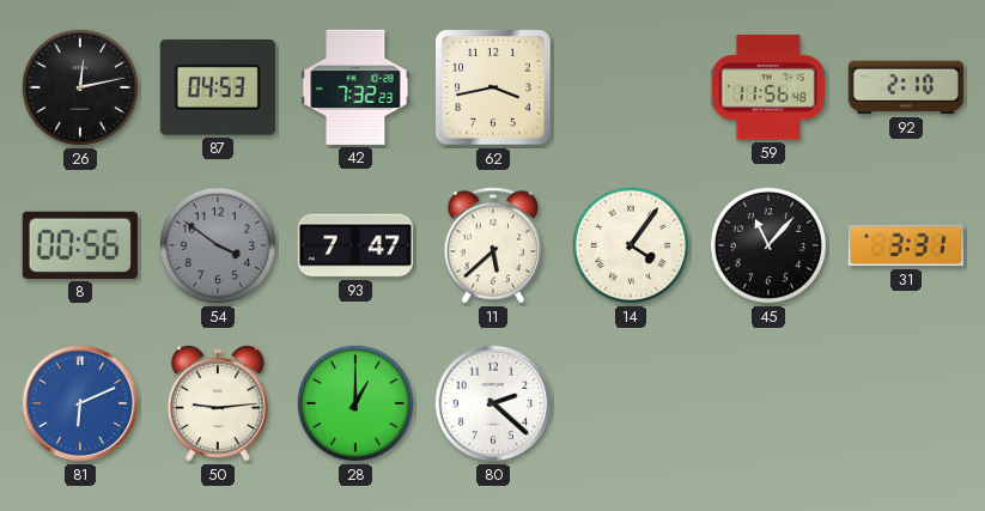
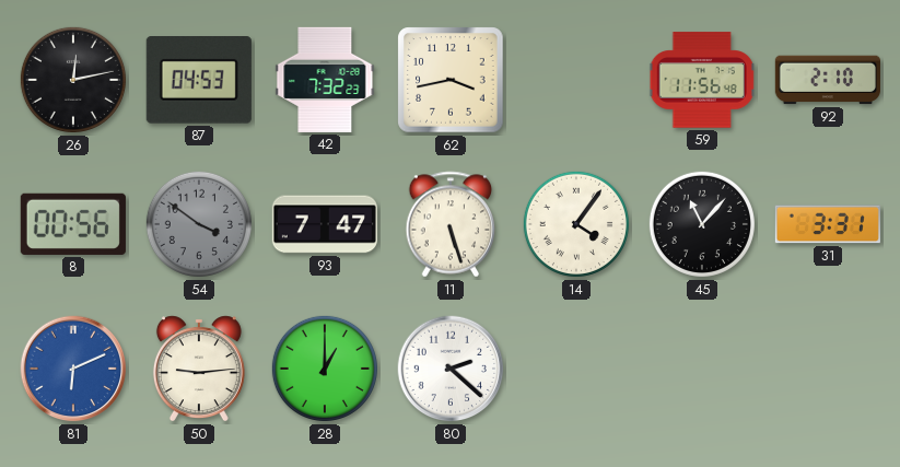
11: 5:38 -> 5:27
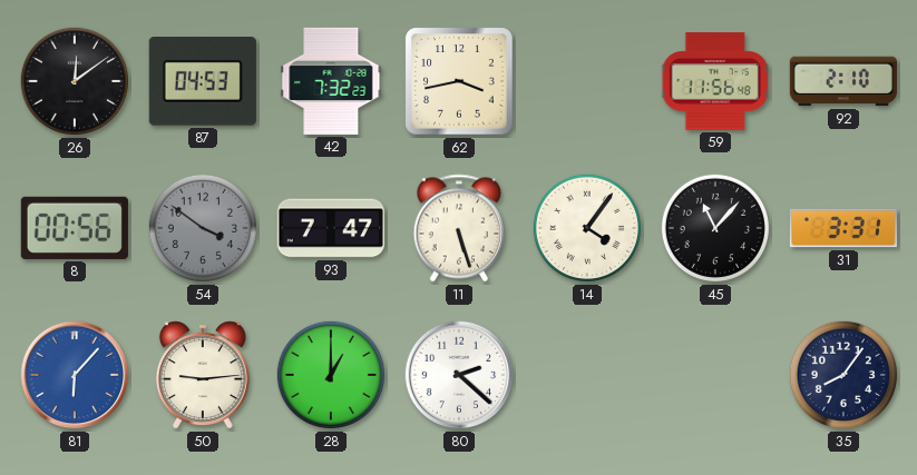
26: 12:13 -> 12:09
81: 6:11 -> 6:07
35: none -> 8:06
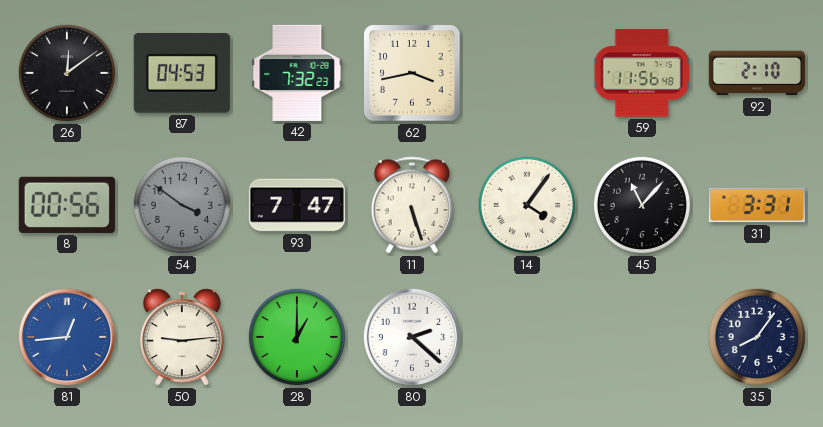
81: 6:07 -> 12:44
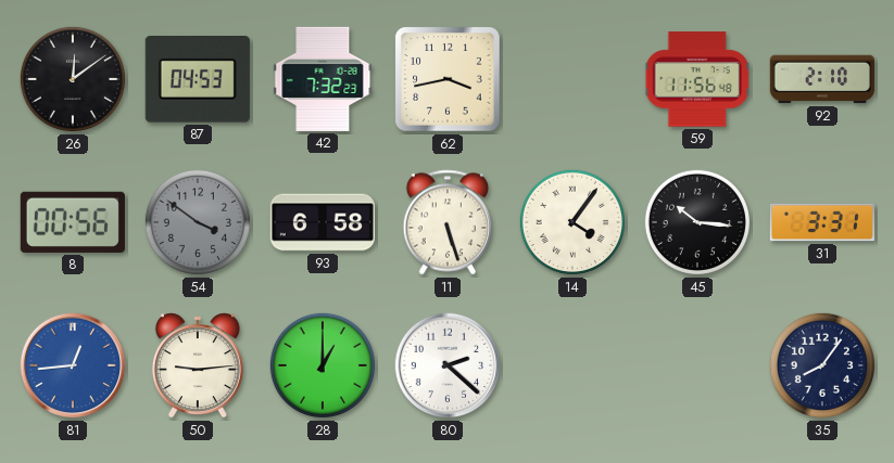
93: 7:47 -> 6:58
45: 11:07 -> 10:16
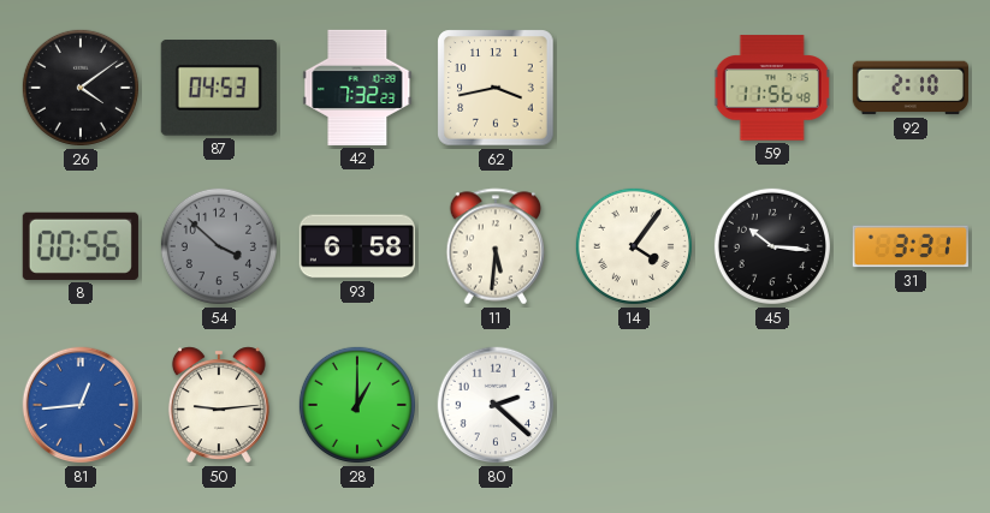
26: 12:09 -> 4:09
54: 3:51 -> 3:52
11: 5:27 -> 5:31
35: 8:06 -> none
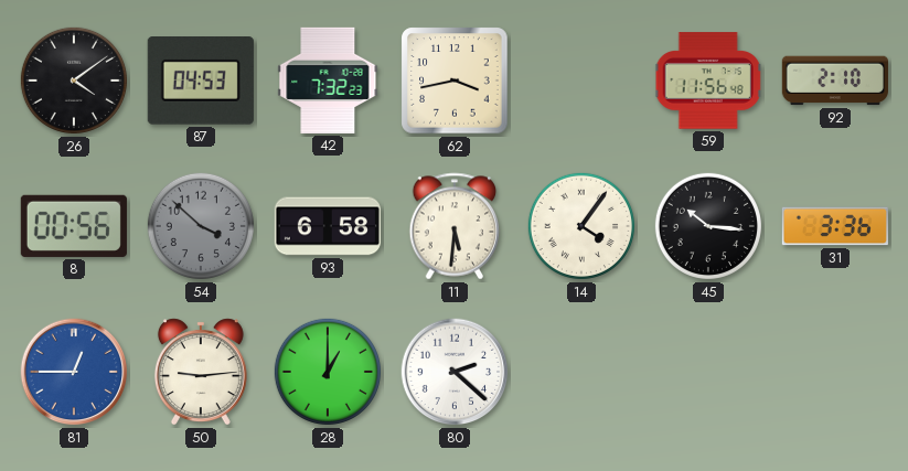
31: 3:31 -> 3:36
81: 12:44 -> 12:45
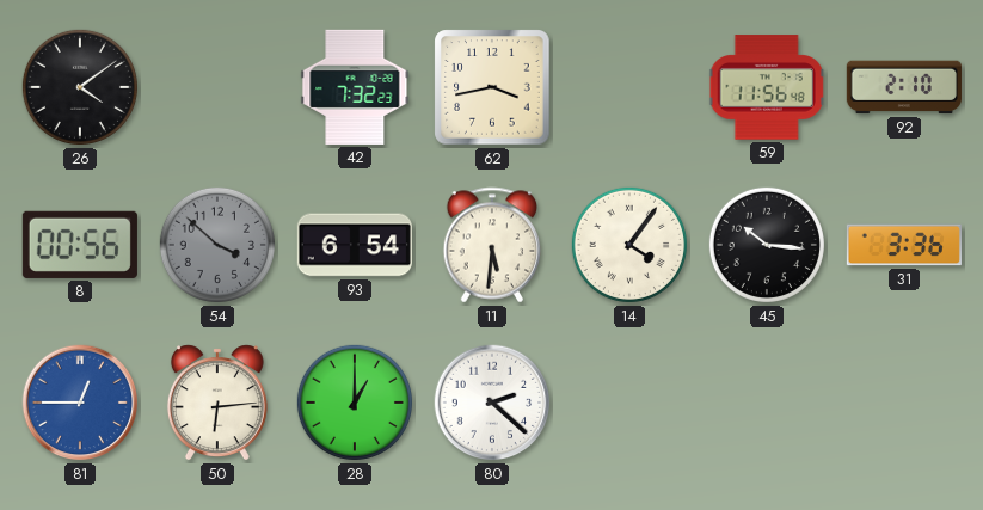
87: 04:53 -> none
93: 6:58 -> 6:54
50: 9:14 -> 6:14
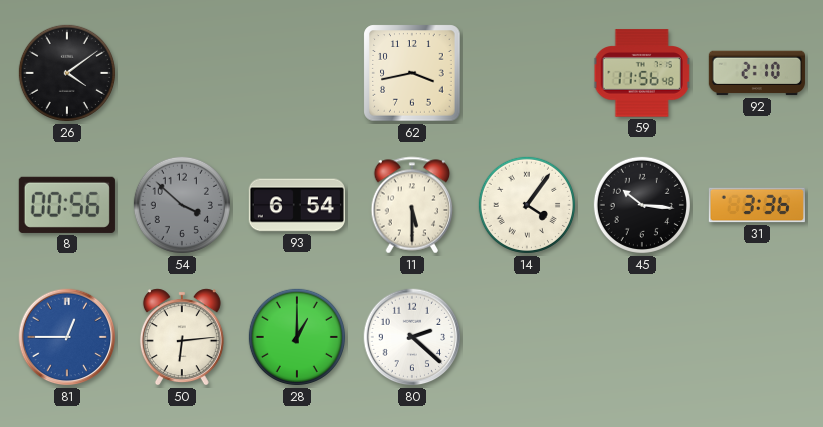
42: 7:32 -> none
11: 5:31 -> 5:30
